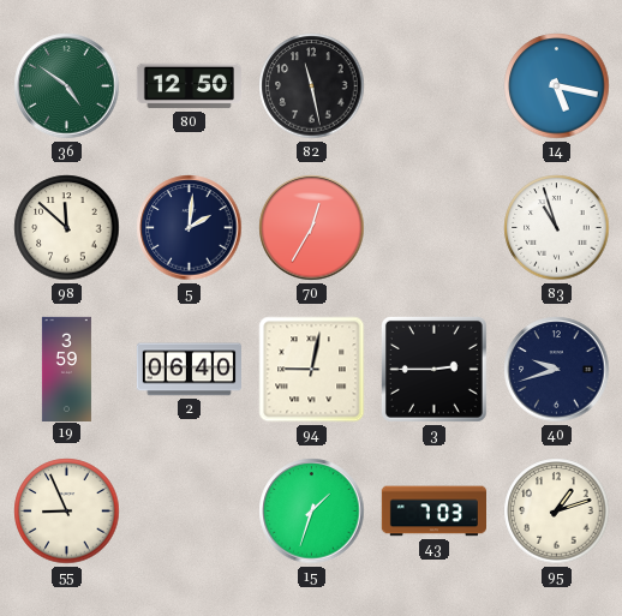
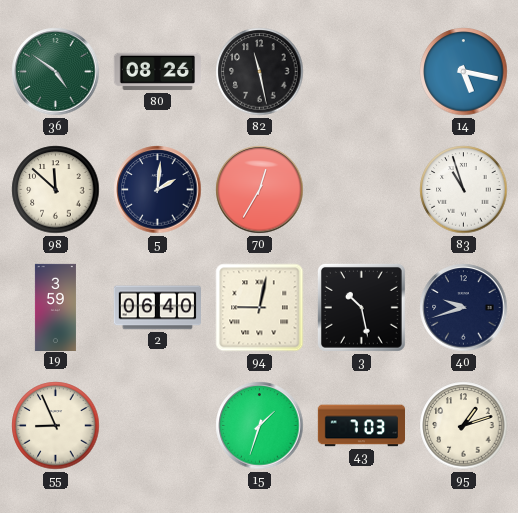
80: 12:50 -> 08:26
3: 2:45 -> 10:28
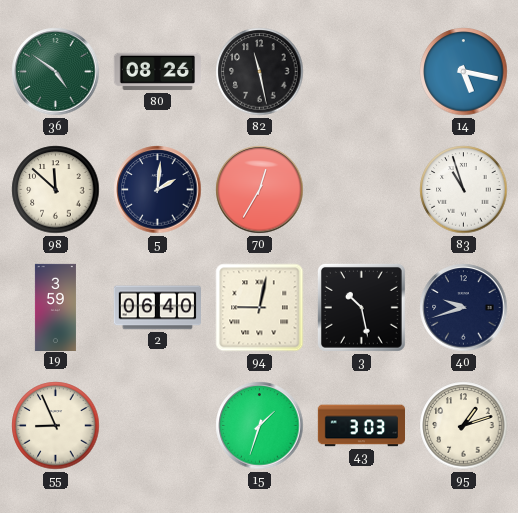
43: 7:03 -> 3:03
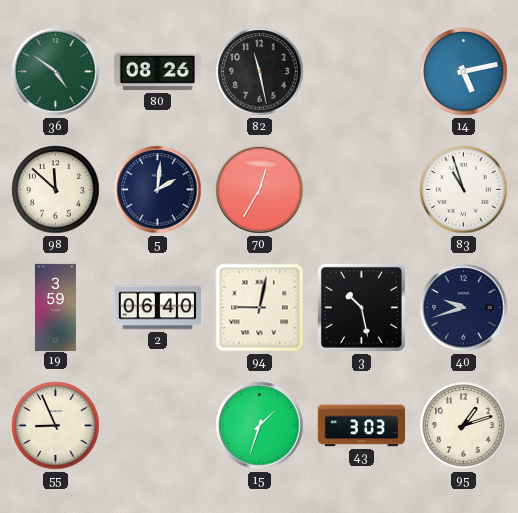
14: 5:17 -> 5:13
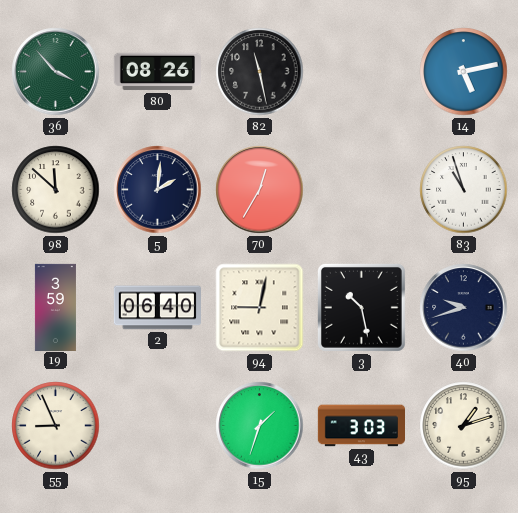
36: 4:51 -> 3:53
